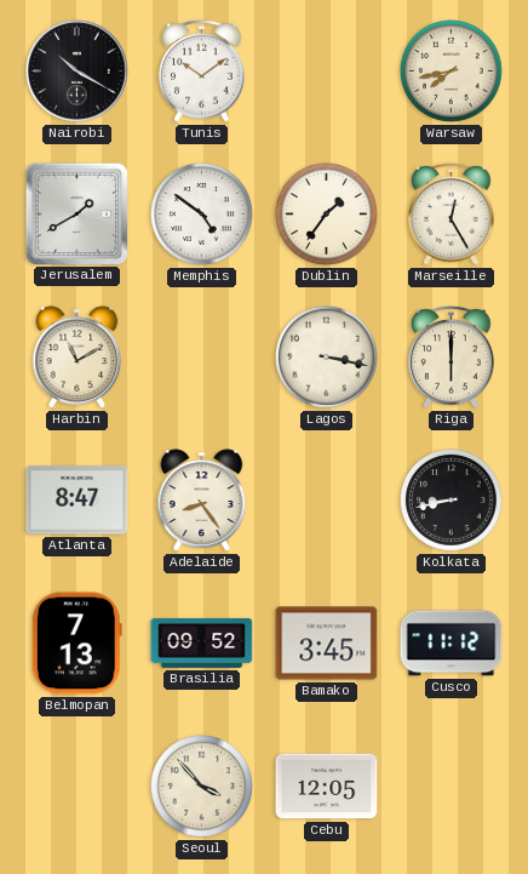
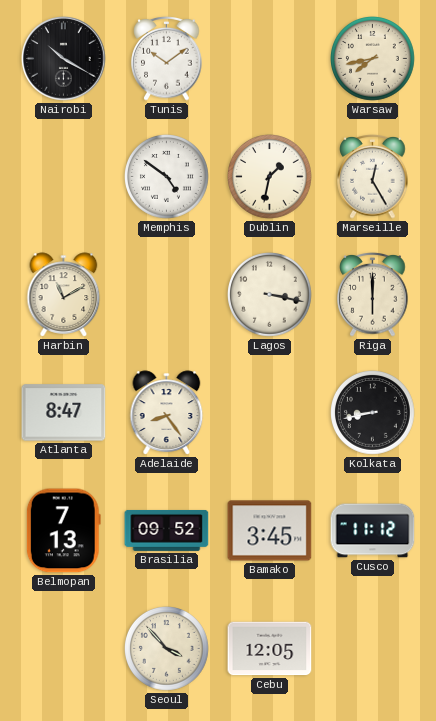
Jerusalem: 1:40 -> none
Dublin: 1:36 -> 1:32
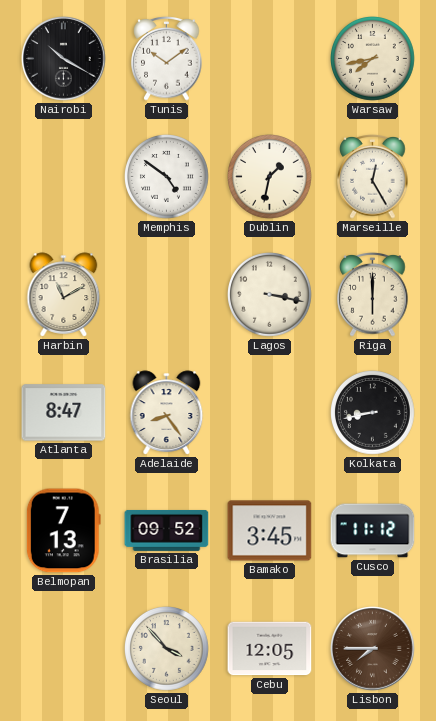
Lisbon: none -> 7:45
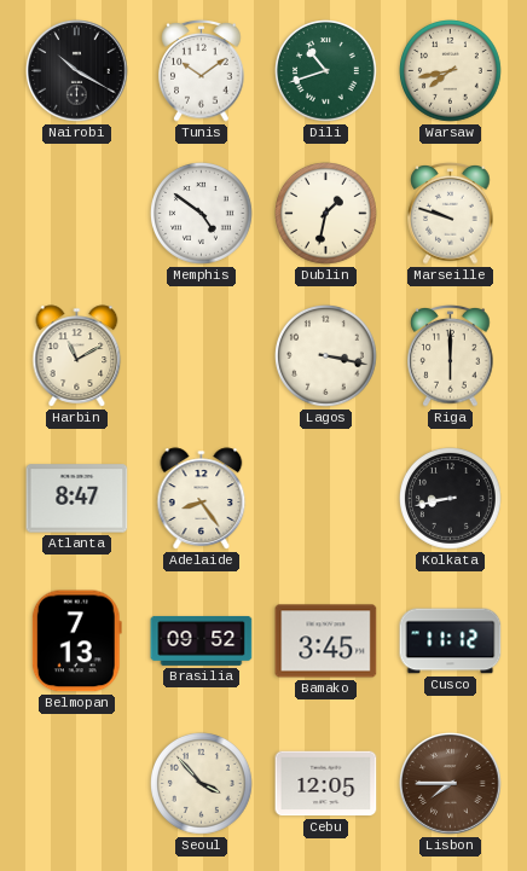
Dili: none -> 10:42
Marseille: 12:25 -> 9:48
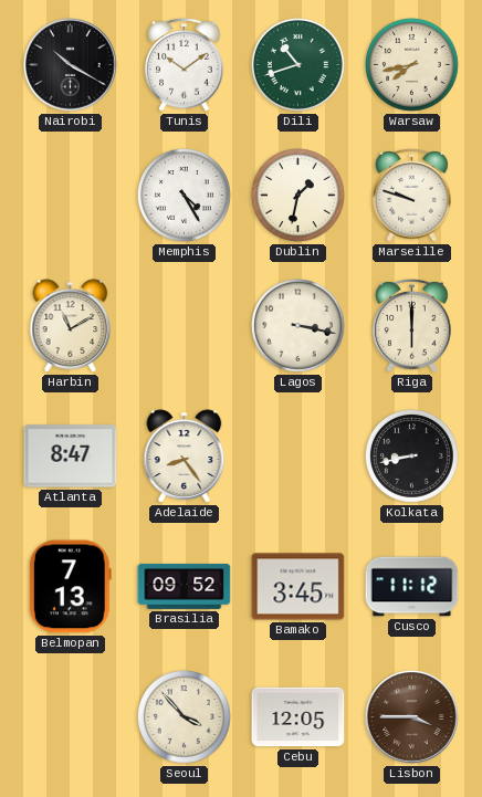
Memphis: 4:51 -> 4:25
Lisbon: 7:45 -> 3:45
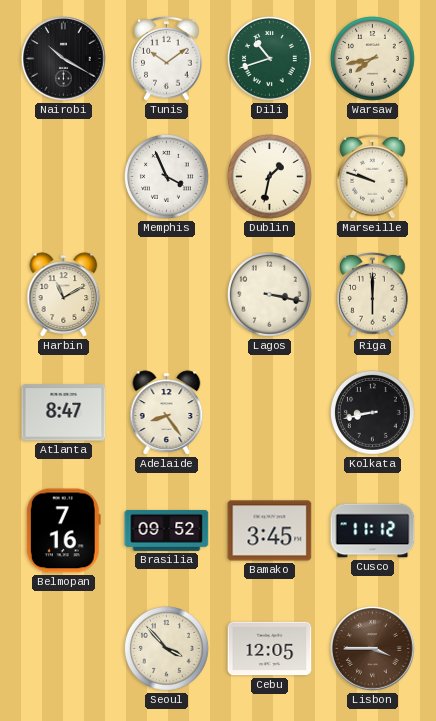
Memphis: 4:25 -> 3:56
Belmopan: 7:13 -> 7:16
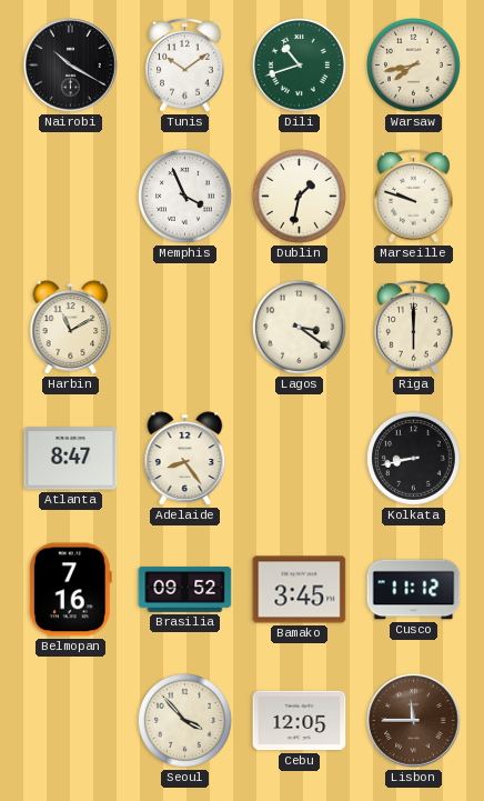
Lagos: 3:17 -> 3:21
Lisbon: 3:45 -> 11:45
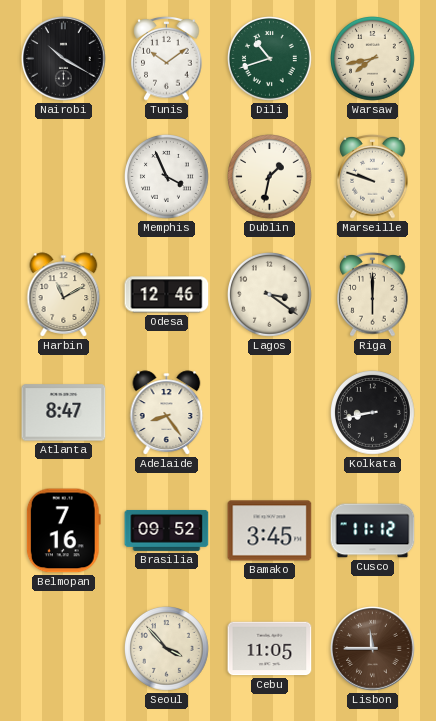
Odesa: none -> 12:46
Cebu: 12:05 -> 11:05
